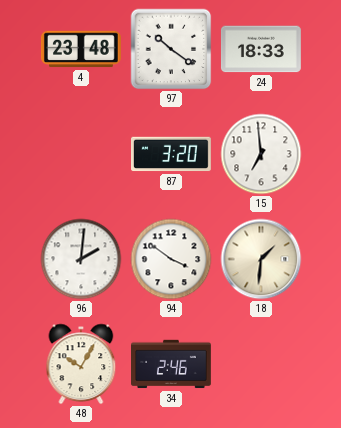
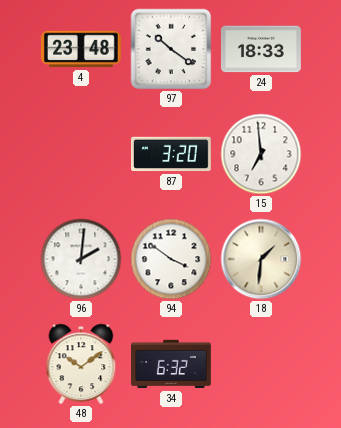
48: 10:05 -> 10:09
34: 2:46 -> 6:32
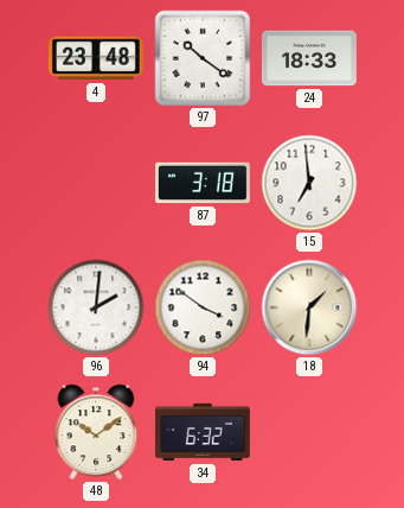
87: 3:20 -> 3:18
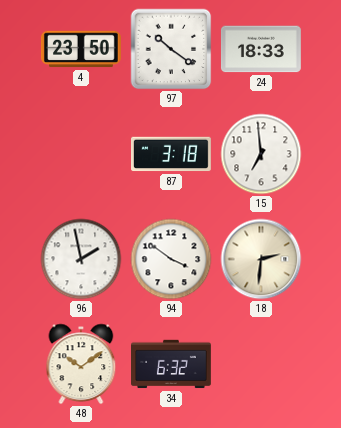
4: 23:48 -> 23:50
96: 2:01 -> 1:58
18: 1:31 -> 2:31
